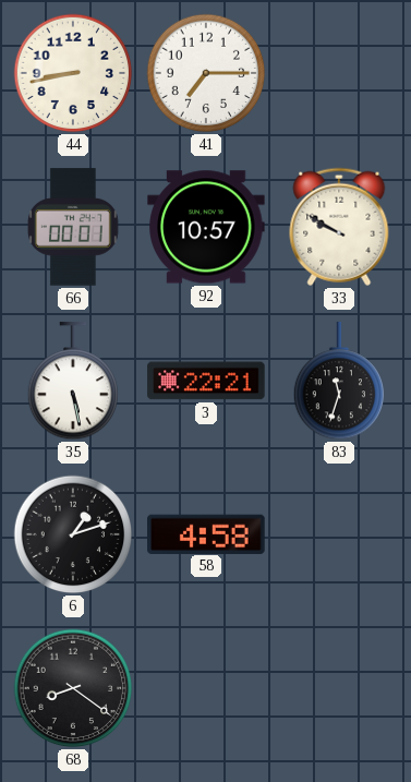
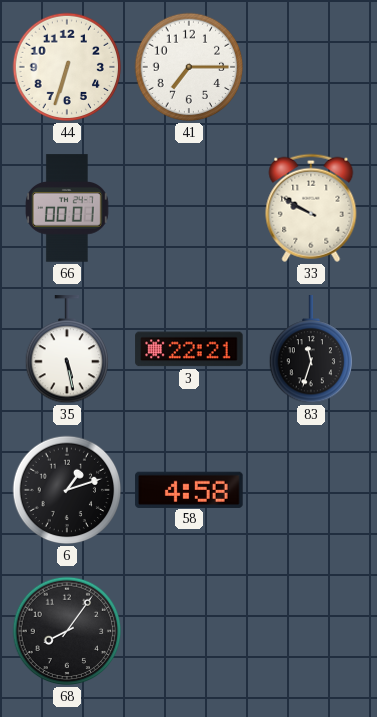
44: 8:43 -> 6:33
92: 10:57 -> none
68: 8:21 -> 8:06
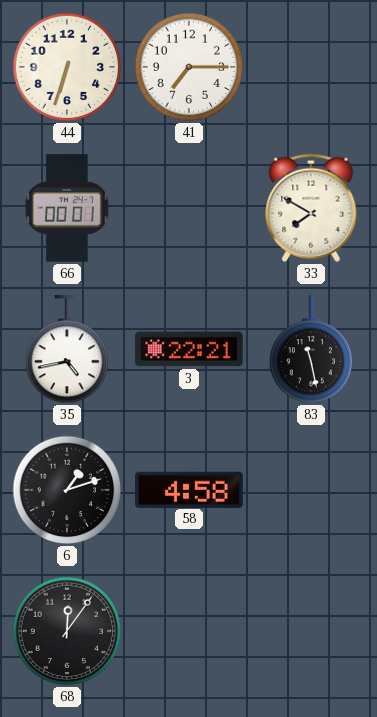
33: 9:50 -> 7:50
35: 5:28 -> 4:43
83: 11:33 -> 11:28
68: 8:06 -> 12:06
